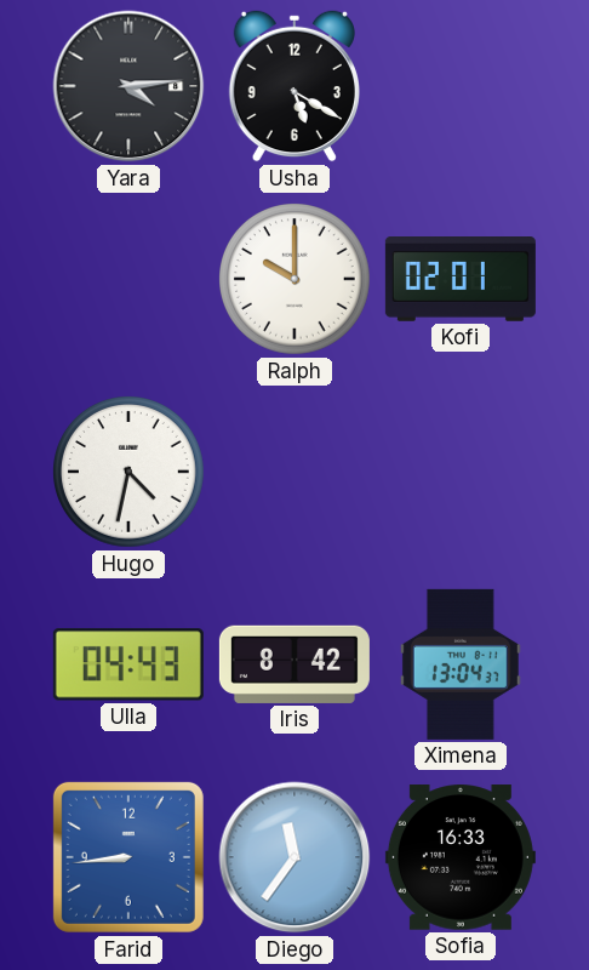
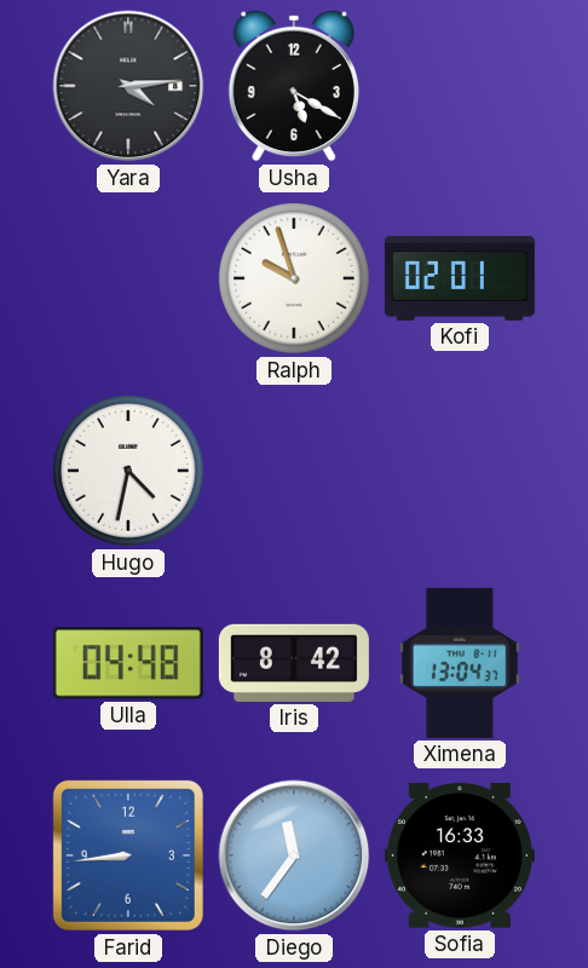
Ralph: 10:00 -> 9:57
Ulla: 04:43 -> 04:48
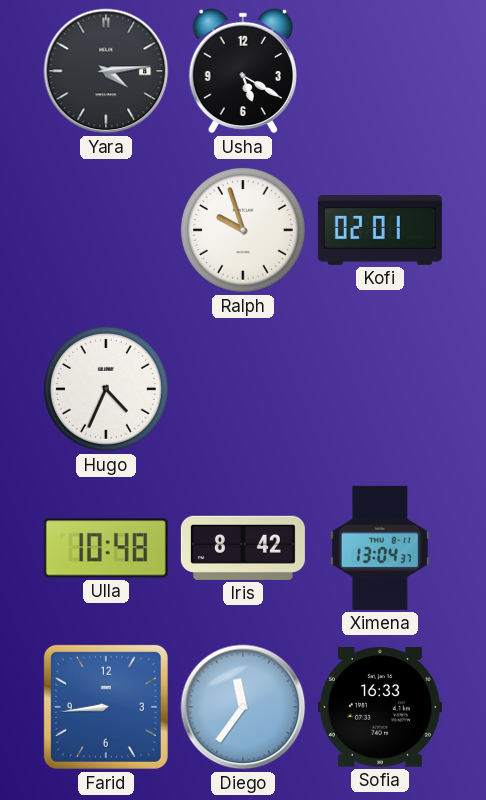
Hugo: 4:32 -> 4:34
Ulla: 04:48 -> 10:48
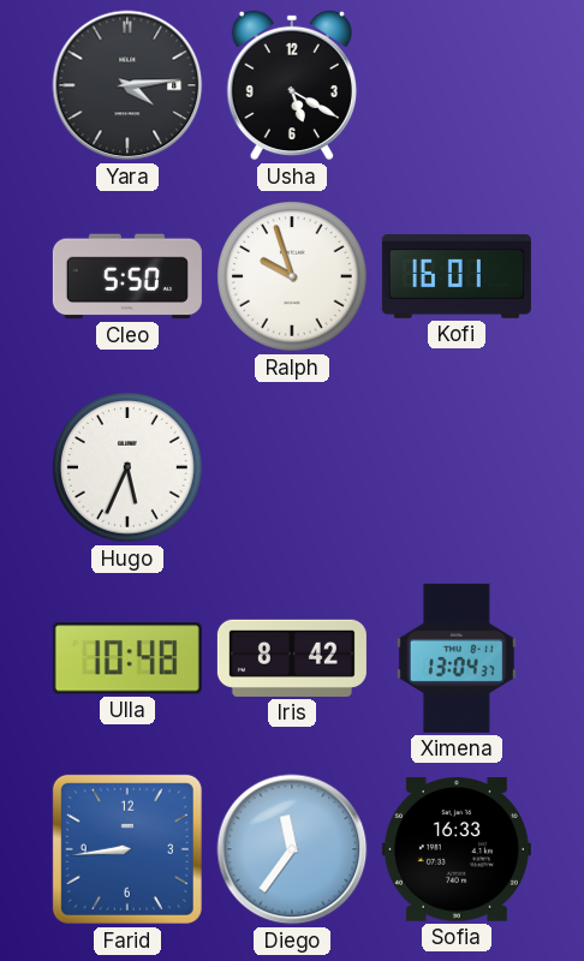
Cleo: none -> 5:50
Kofi: 02:01 -> 16:01
Hugo: 4:34 -> 5:34
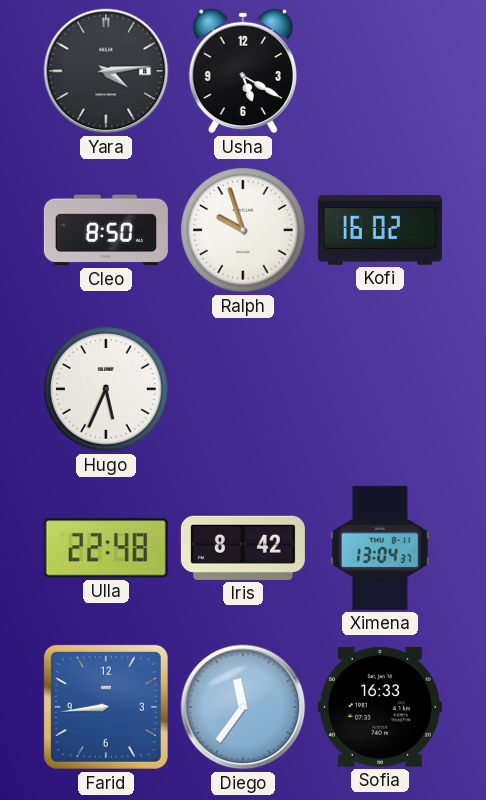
Cleo: 5:50 -> 8:50
Kofi: 16:01 -> 16:02
Ulla: 10:48 -> 22:48
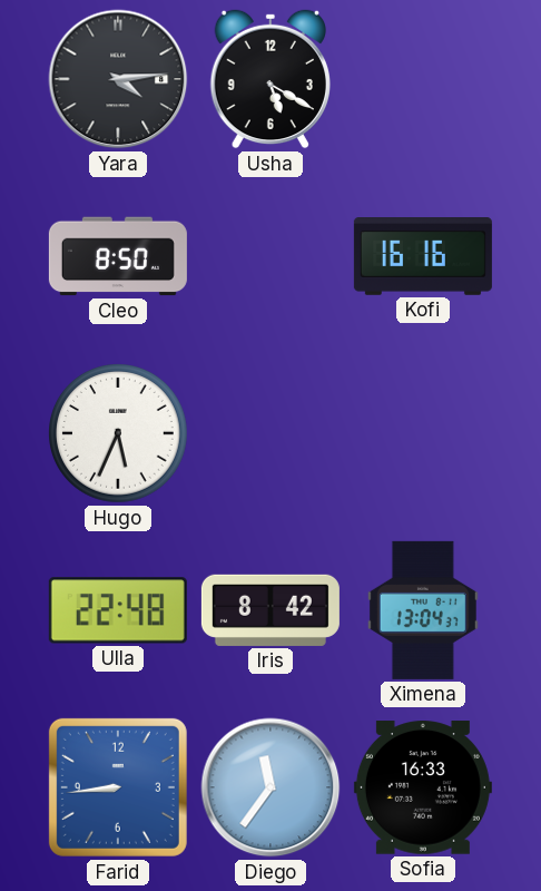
Ralph: 9:57 -> none
Kofi: 16:02 -> 16:16
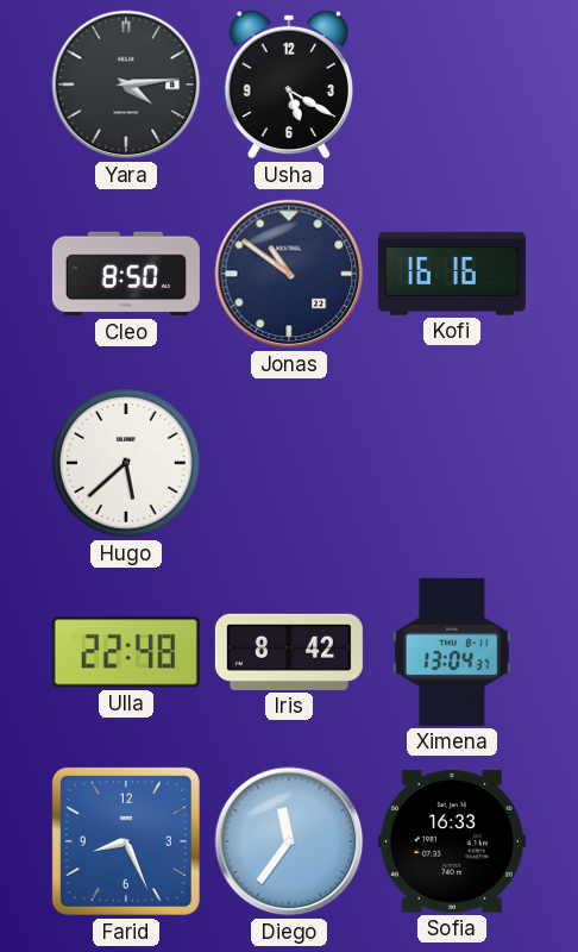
Jonas: none -> 10:51
Hugo: 5:34 -> 5:38
Farid: 8:44 -> 8:26
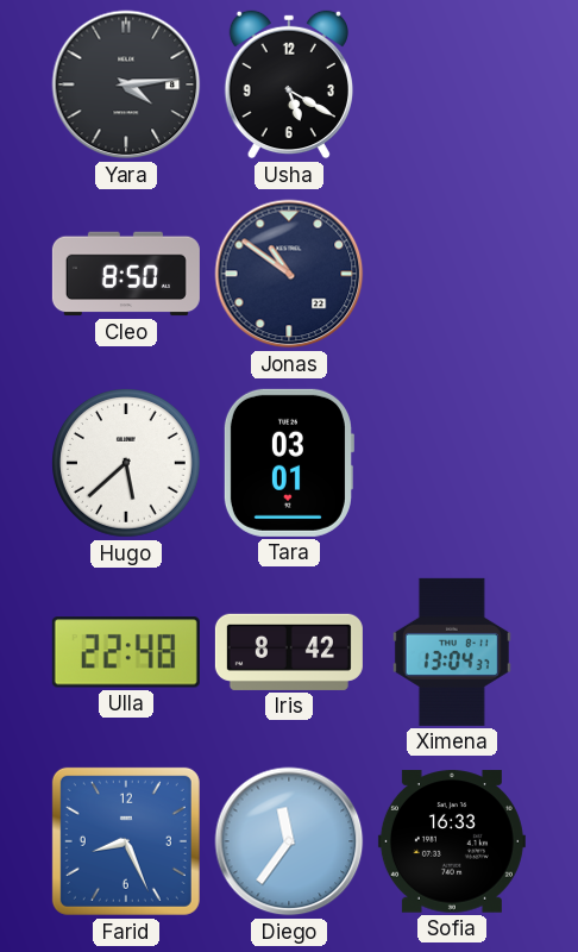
Kofi: 16:16 -> none
Tara: none -> 03:01
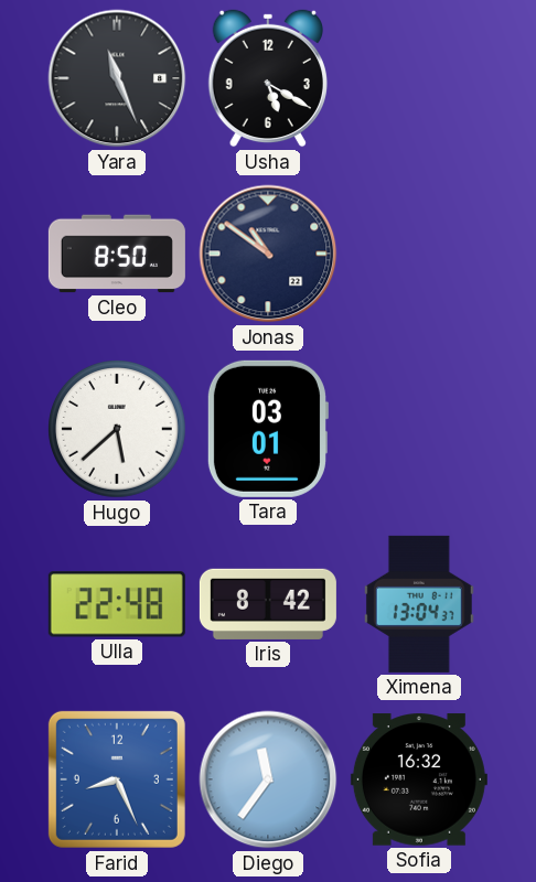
Yara: 4:14 -> 11:26
Sofia: 16:33 -> 16:32
